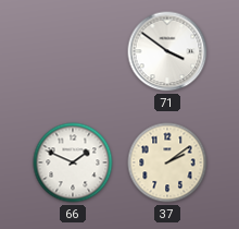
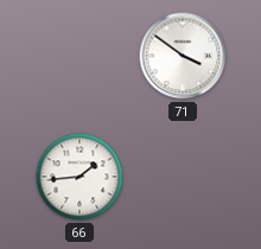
66: 1:49 -> 1:44
37: 2:09 -> none
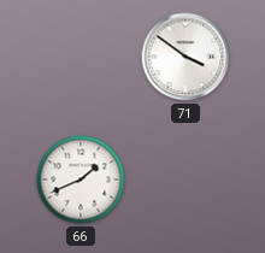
66: 1:44 -> 1:41
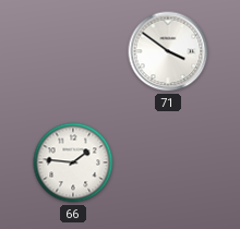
66: 1:41 -> 1:46
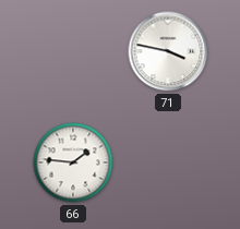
71: 3:51 -> 3:47
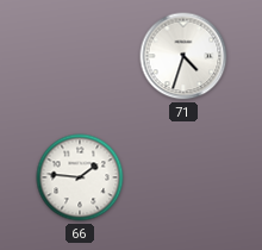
71: 3:47 -> 4:33
